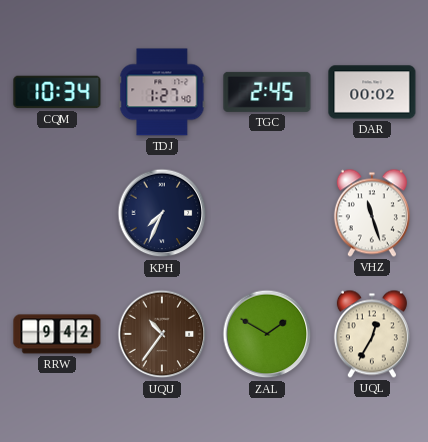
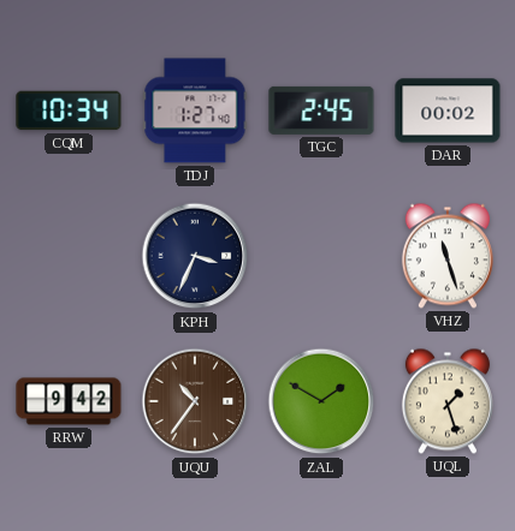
KPH: 7:34 -> 3:34
UQL: 12:35 -> 1:27
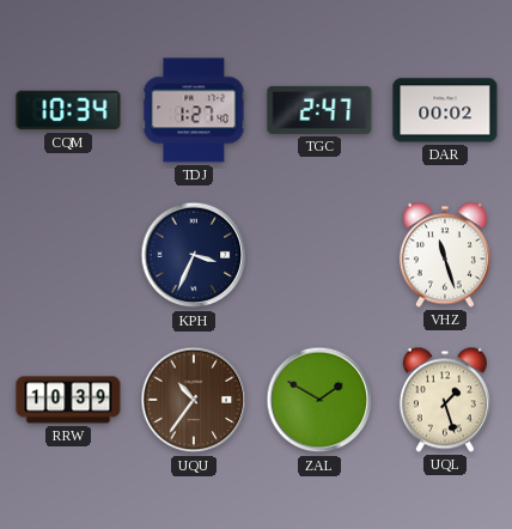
TGC: 2:45 -> 2:47
RRW: 9:42 -> 10:39
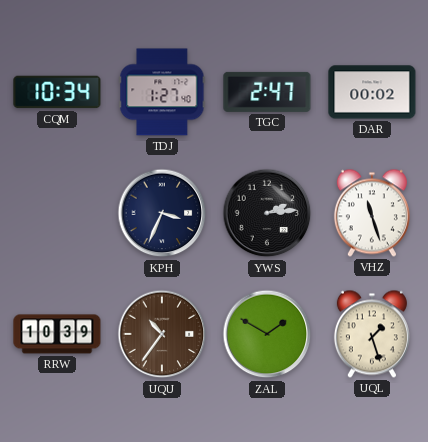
YWS: none -> 2:14
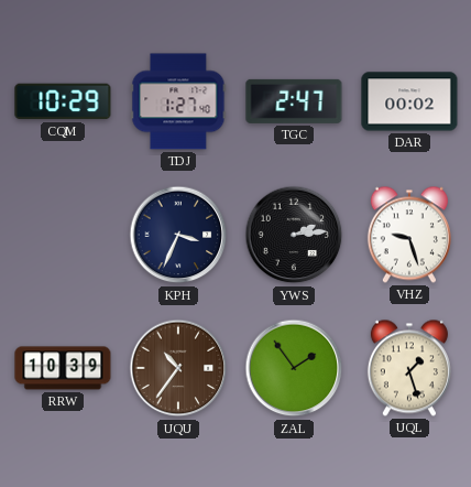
CQM: 10:34 -> 10:29
VHZ: 11:27 -> 9:27
ZAL: 1:50 -> 1:54
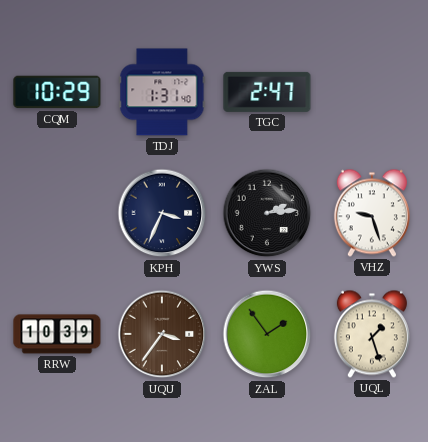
TDJ: 1:27 -> 1:31
DAR: 00:02 -> none
UQU: 10:36 -> 3:36
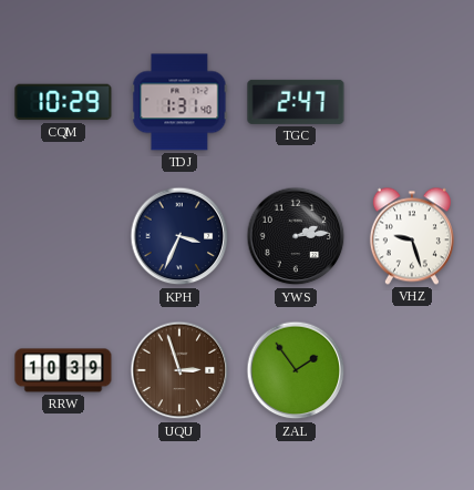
UQU: 3:36 -> 2:57
UQL: 1:27 -> none
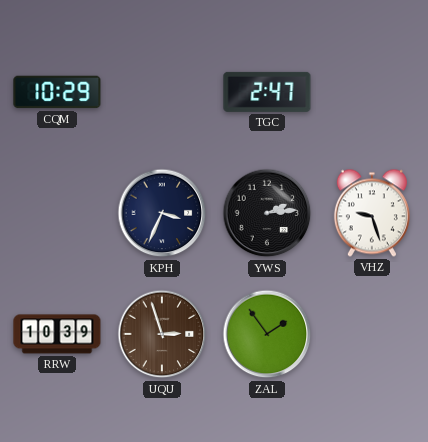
TDJ: 1:31 -> none
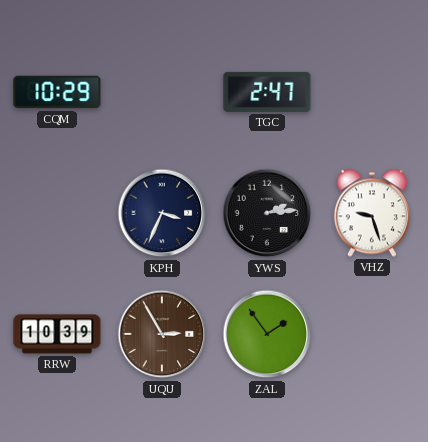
UQU: 2:57 -> 2:55
